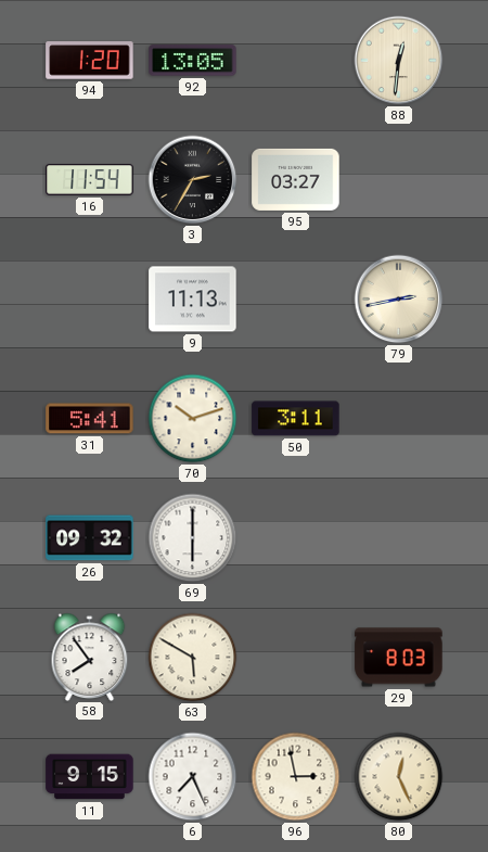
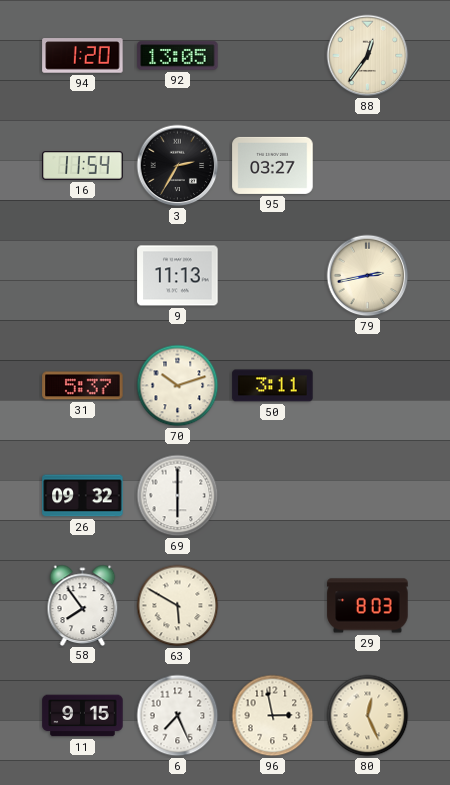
88: 12:31 -> 12:36
31: 5:41 -> 5:37
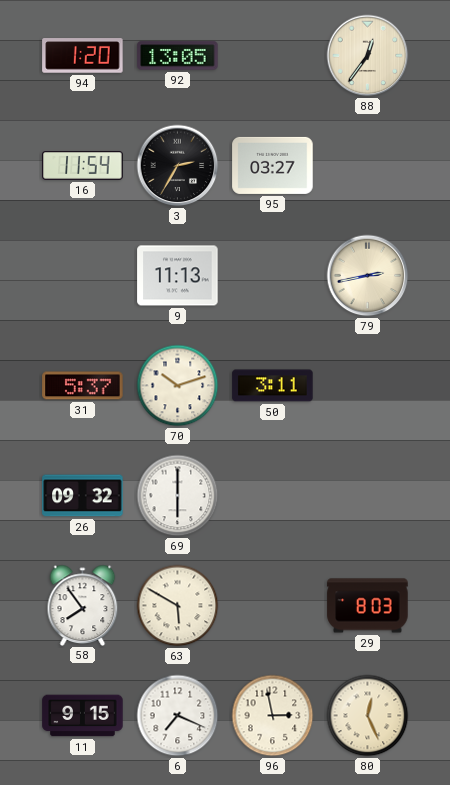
6: 7:26 -> 7:19
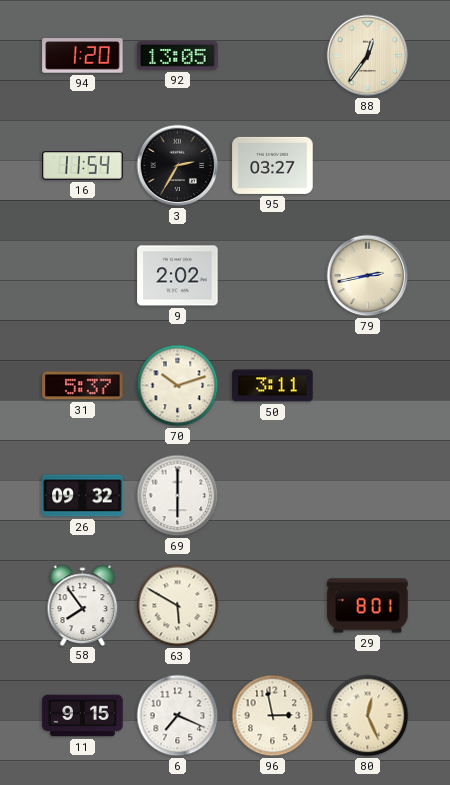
9: 11:13 -> 2:02
29: 8:03 -> 8:01
